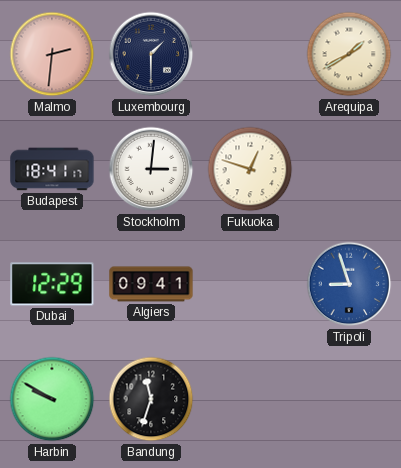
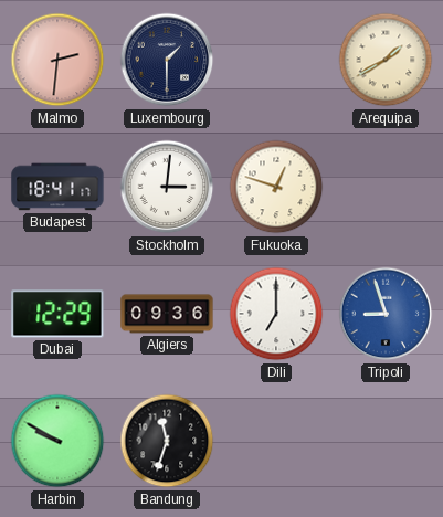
Algiers: 09:41 -> 09:36
Dili: none -> 7:00
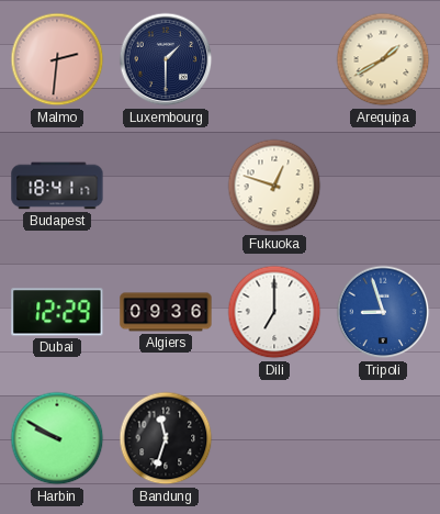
Stockholm: 3:01 -> none
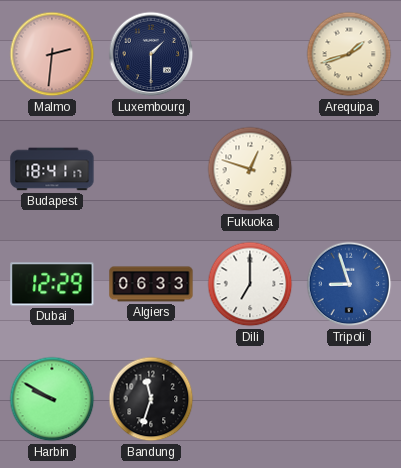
Arequipa: 1:40 -> 1:42
Algiers: 09:36 -> 06:33
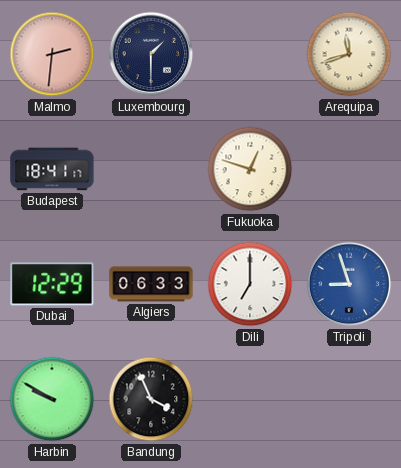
Arequipa: 1:42 -> 11:42
Bandung: 11:33 -> 3:56
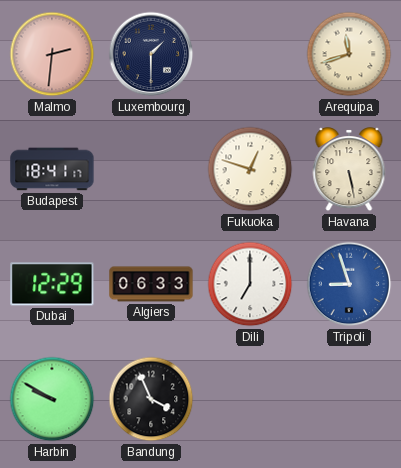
Havana: none -> 5:28
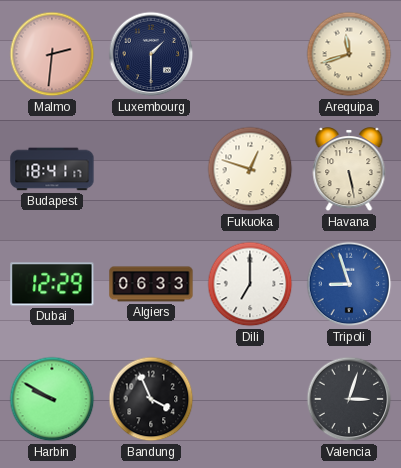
Valencia: none -> 3:03
